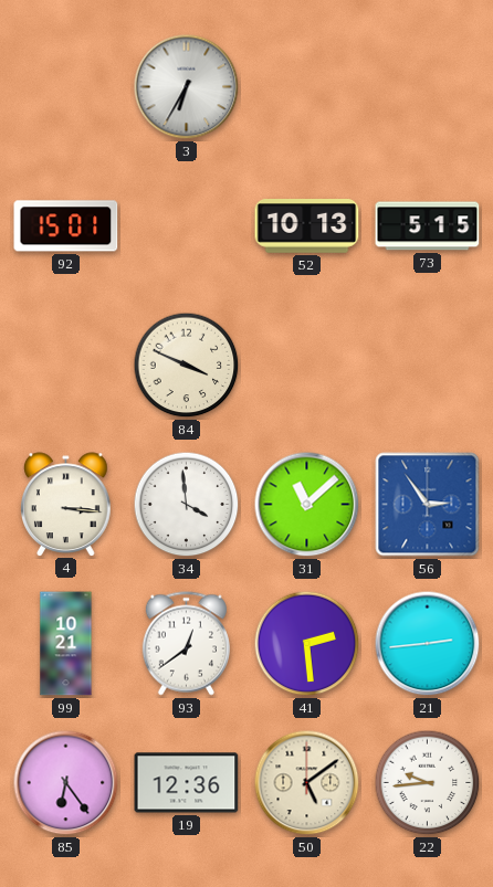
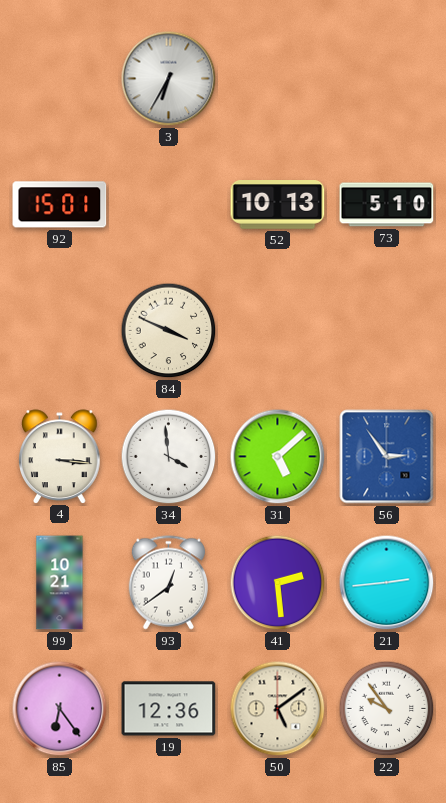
73: 5:15 -> 5:10
31: 11:08 -> 5:08
22: 9:44 -> 9:54
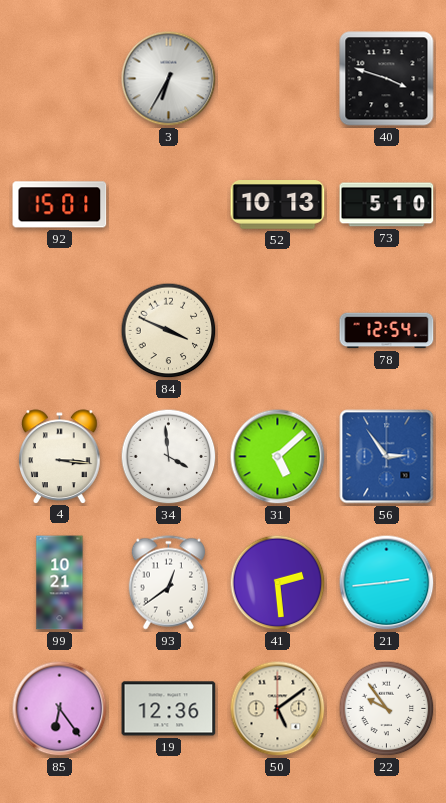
40: none -> 3:48
78: none -> 12:54
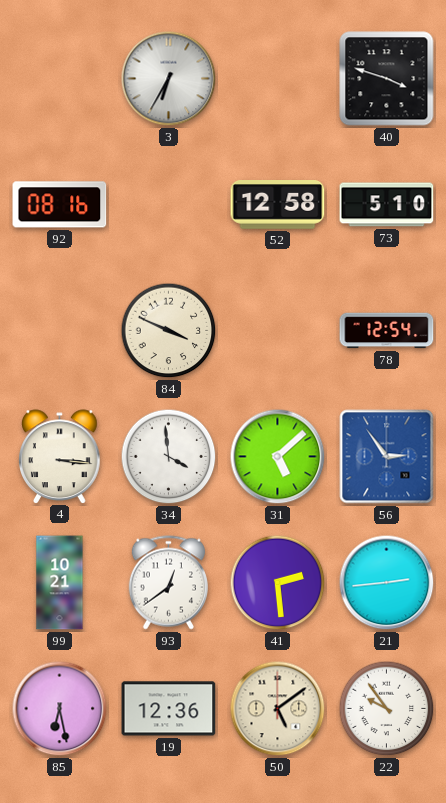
92: 15:01 -> 08:16
52: 10:13 -> 12:58
85: 6:24 -> 6:28
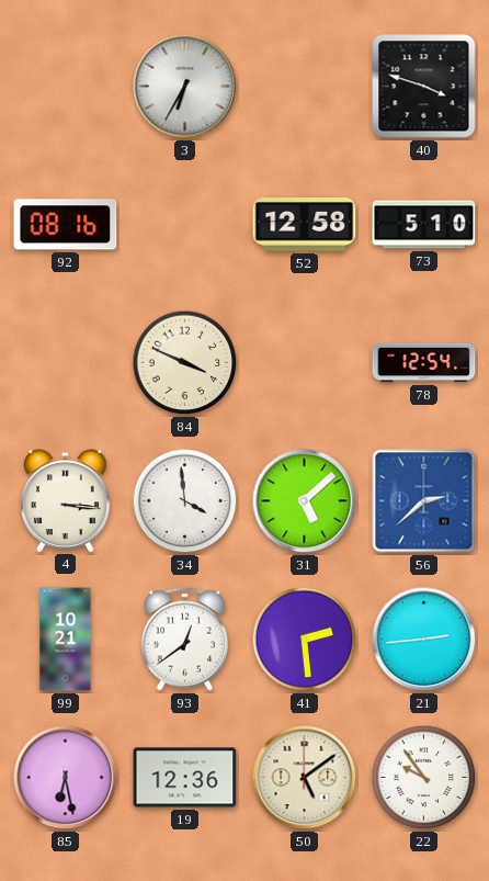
56: 2:54 -> 2:38
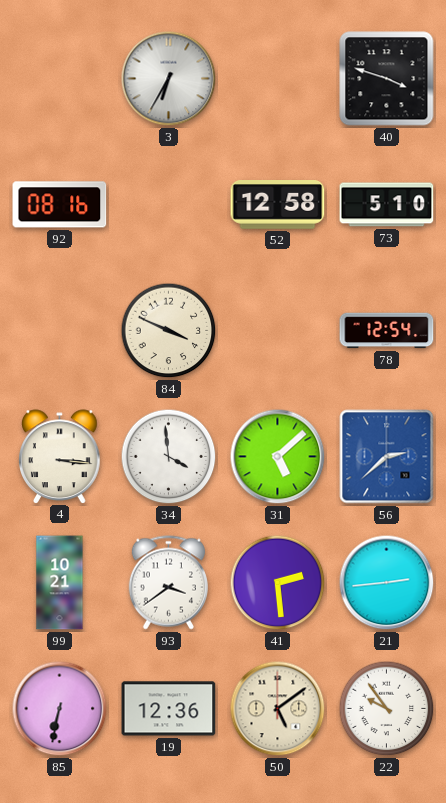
93: 12:39 -> 3:39
85: 6:28 -> 6:32
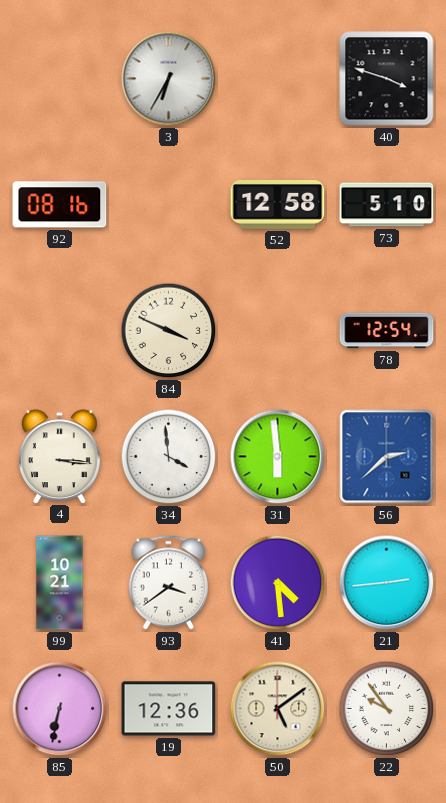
31: 5:08 -> 5:59
41: 2:29 -> 4:29
